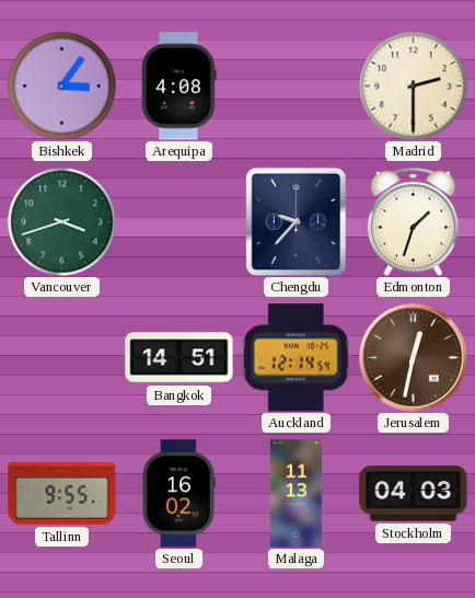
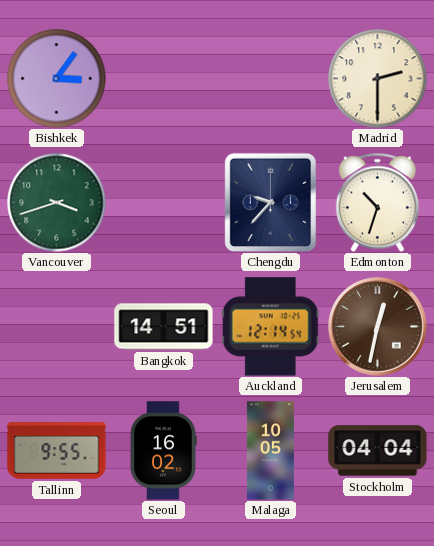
Arequipa: 4:08 -> none
Edmonton: 1:33 -> 10:33
Malaga: 11:13 -> 10:05
Stockholm: 04:03 -> 04:04
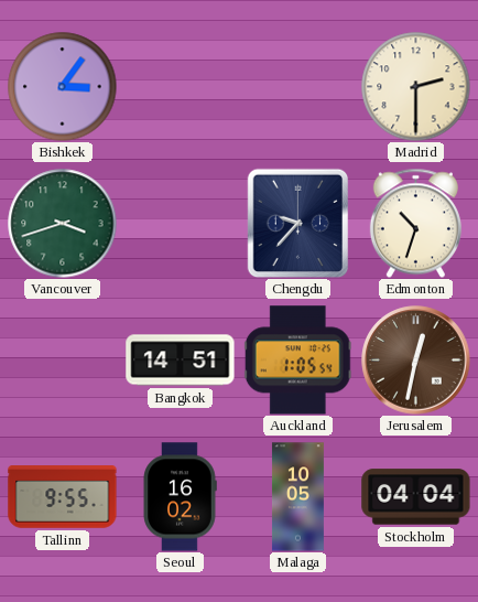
Auckland: 12:14 -> 1:05
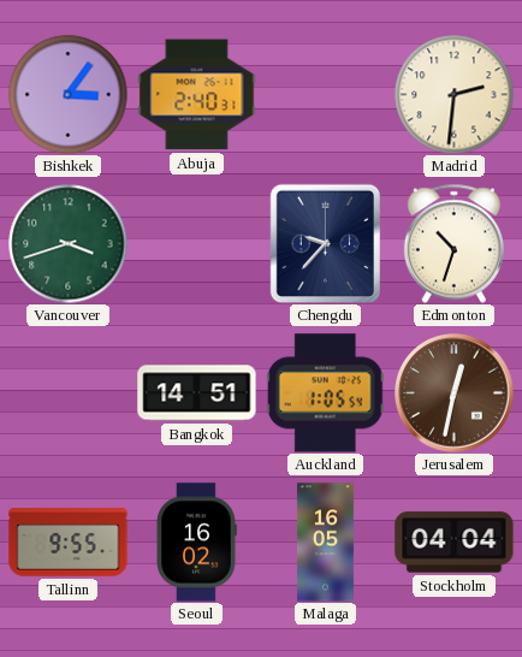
Abuja: none -> 2:40
Madrid: 2:30 -> 2:31
Malaga: 10:05 -> 16:05
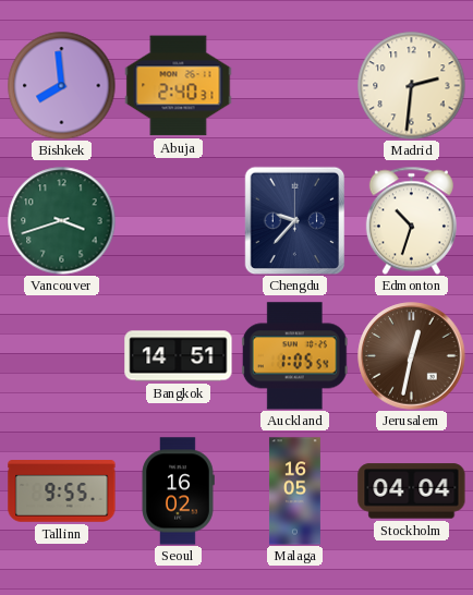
Bishkek: 3:06 -> 7:59
